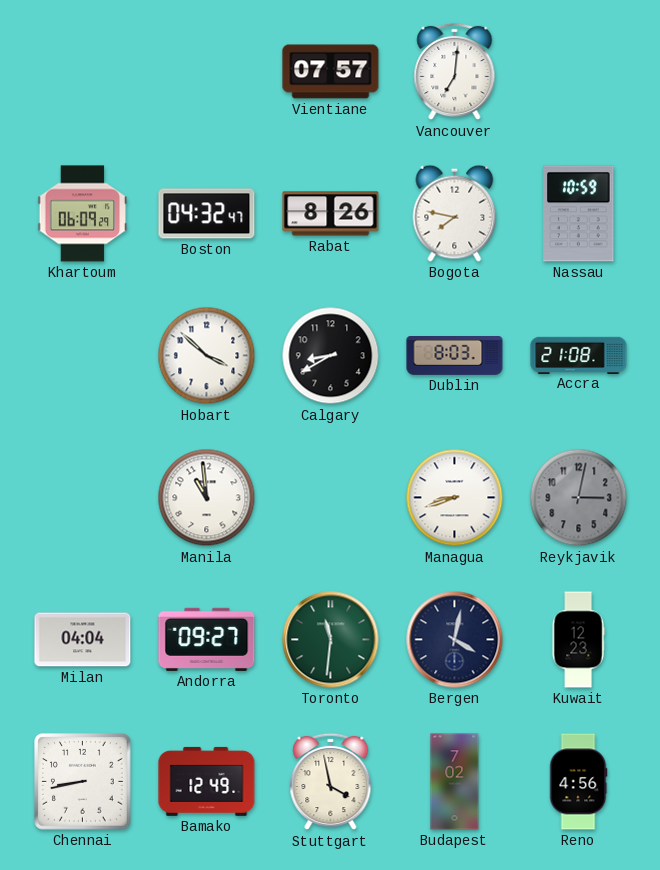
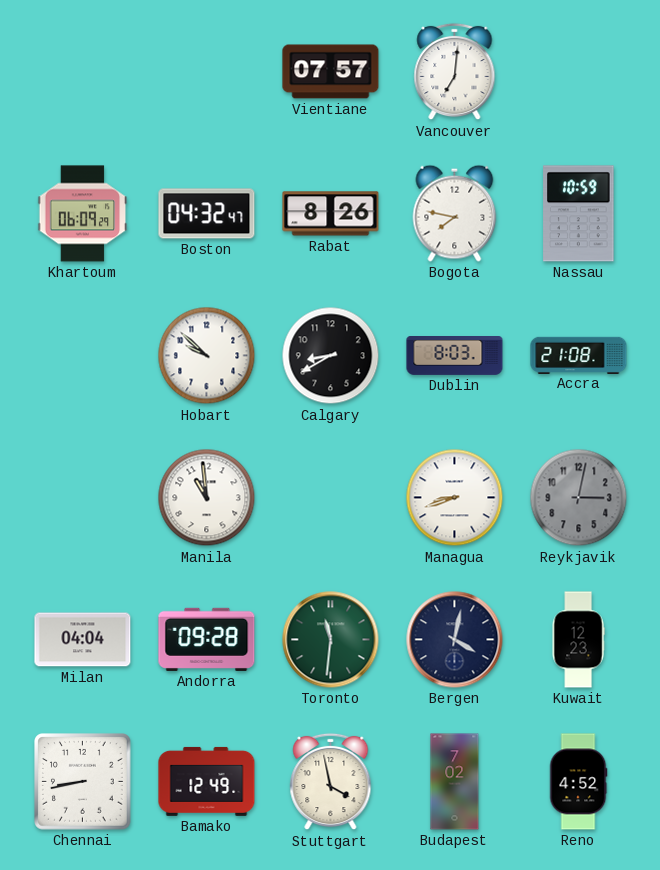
Hobart: 3:52 -> 9:52
Andorra: 09:27 -> 09:28
Reno: 4:56 -> 4:52
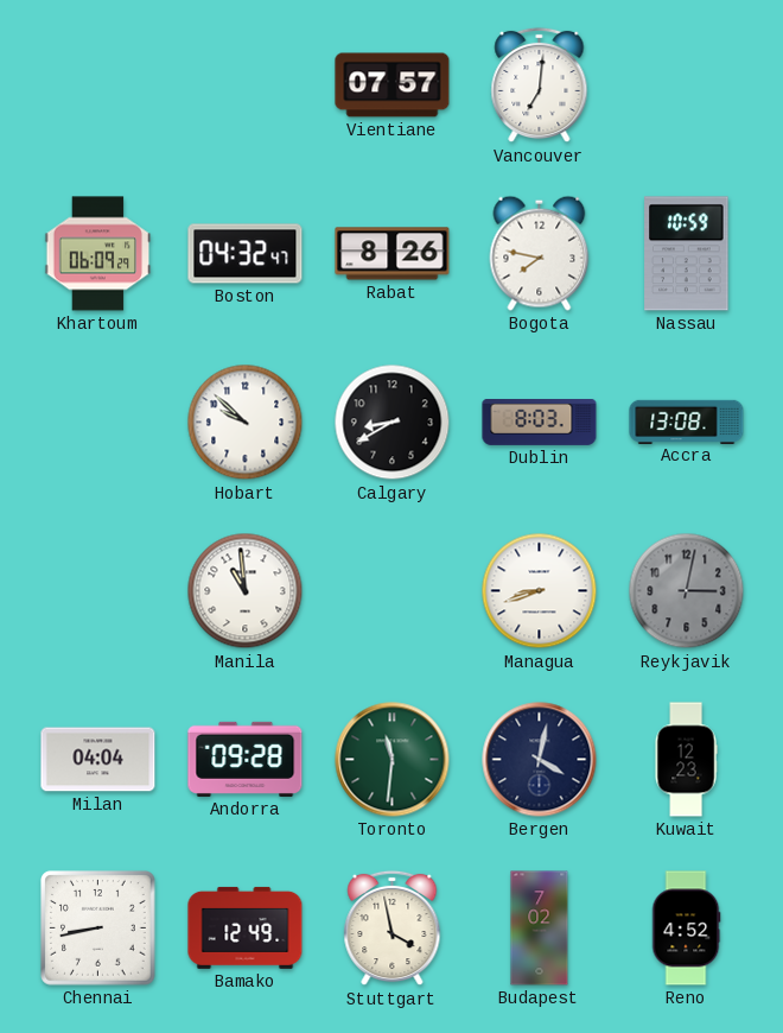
Accra: 21:08 -> 13:08
